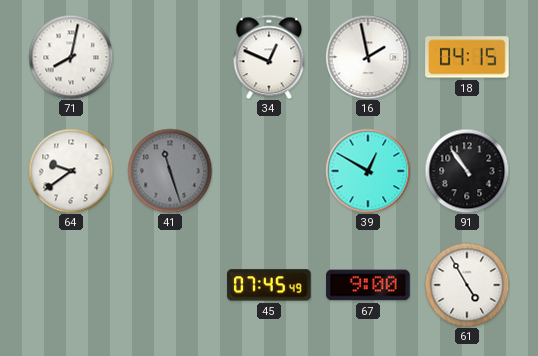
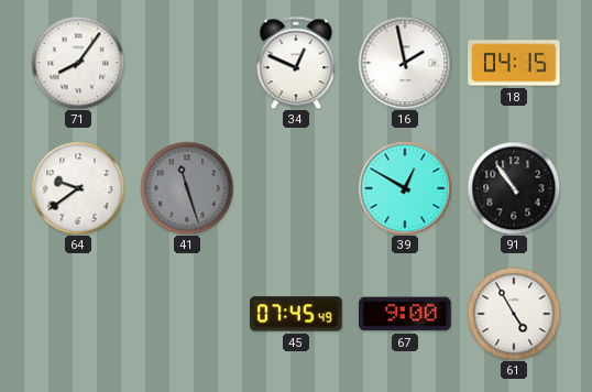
71: 8:02 -> 8:06
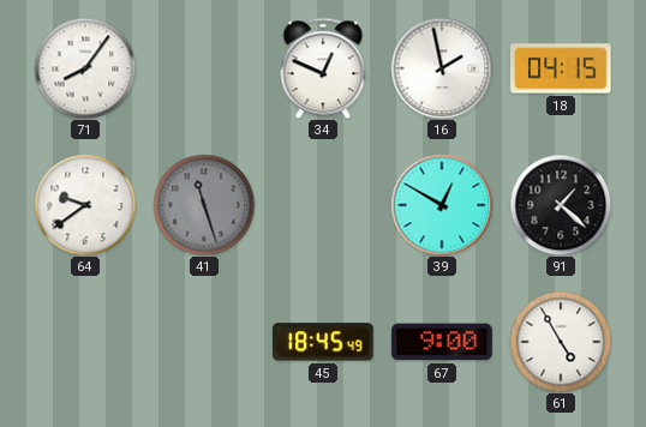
91: 10:54 -> 1:22
45: 07:45 -> 18:45
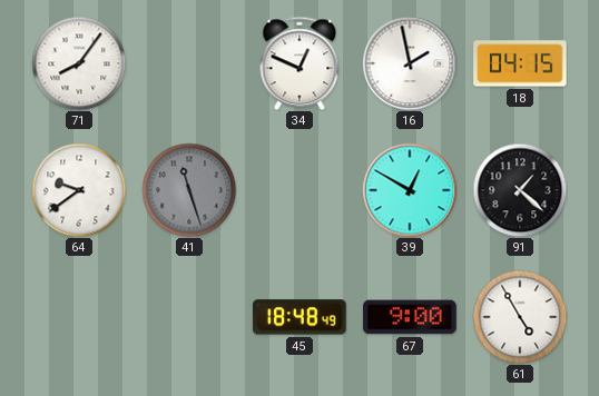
45: 18:45 -> 18:48
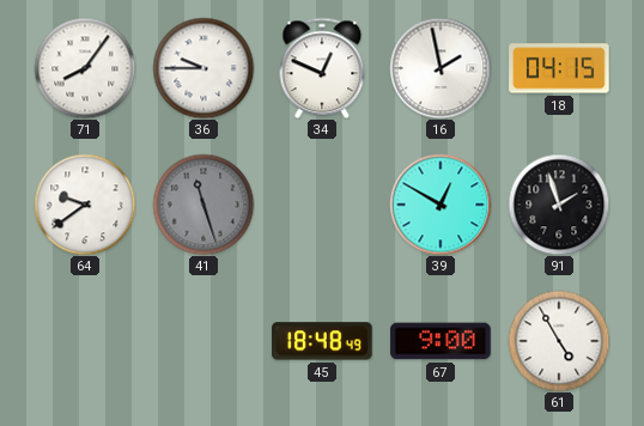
36: none -> 9:45
91: 1:22 -> 1:57
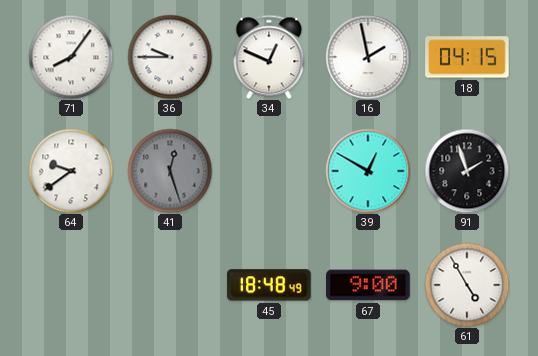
41: 11:27 -> 12:27
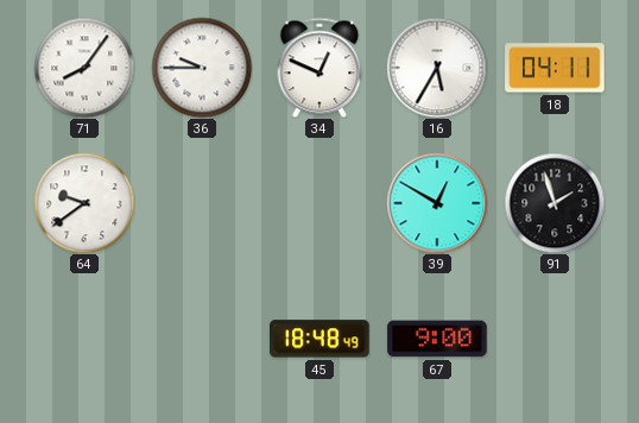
16: 1:58 -> 5:35
18: 04:15 -> 04:11
41: 12:27 -> none
61: 4:55 -> none
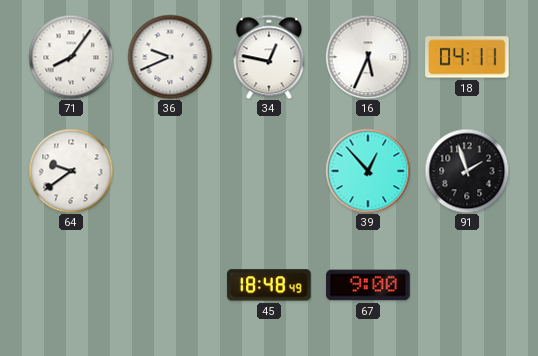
36: 9:45 -> 9:41
34: 12:49 -> 12:47
16: 5:35 -> 5:34
39: 12:50 -> 12:53
